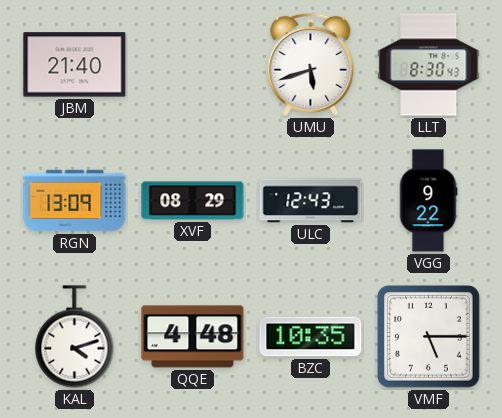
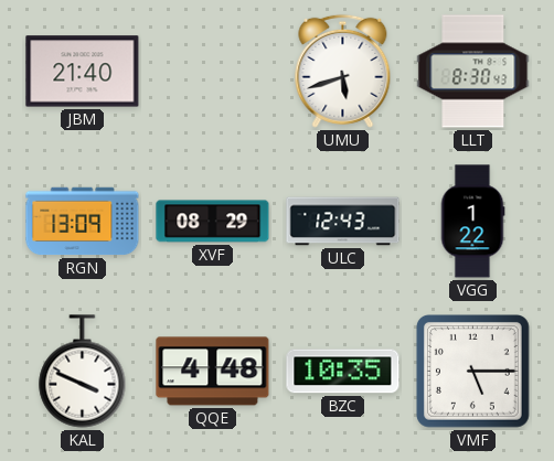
VGG: 9:22 -> 1:22
KAL: 4:12 -> 3:49
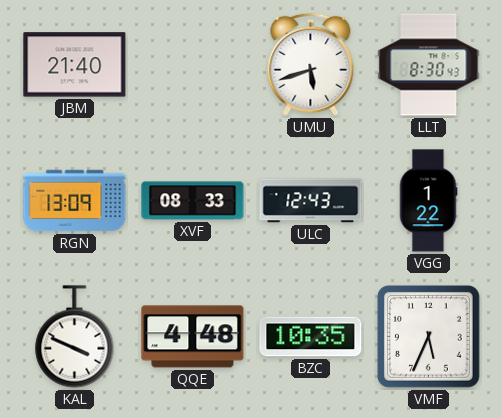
XVF: 08:29 -> 08:33
VMF: 5:15 -> 5:34
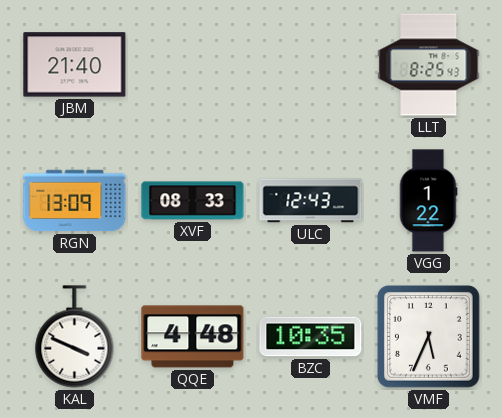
UMU: 5:42 -> none
LLT: 8:30 -> 8:25
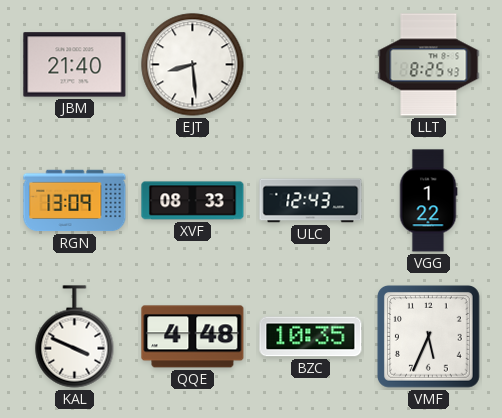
EJT: none -> 8:29
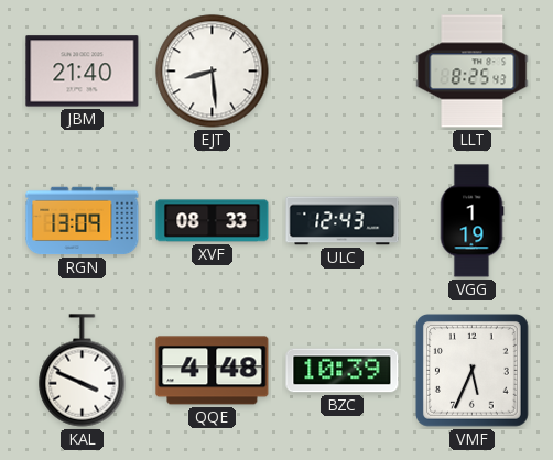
VGG: 1:22 -> 1:19
BZC: 10:35 -> 10:39
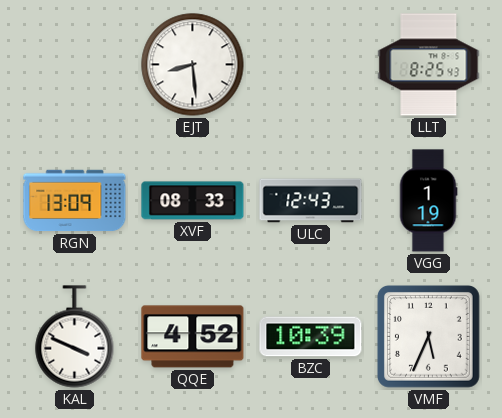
JBM: 21:40 -> none
QQE: 4:48 -> 4:52
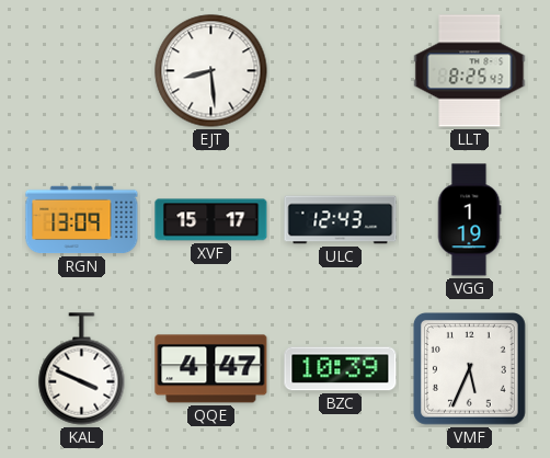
XVF: 08:33 -> 15:17
QQE: 4:52 -> 4:47
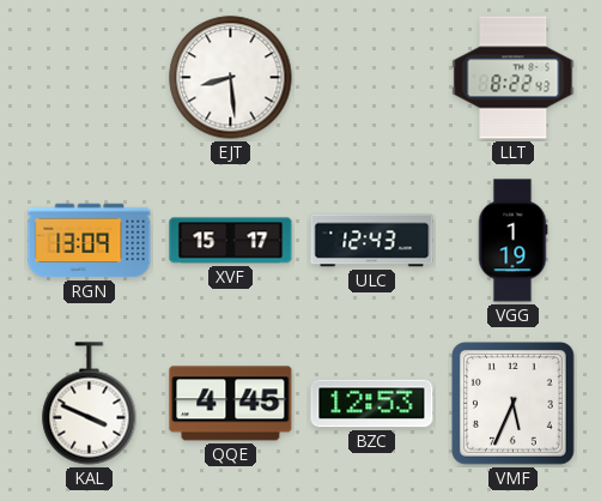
LLT: 8:25 -> 8:22
QQE: 4:47 -> 4:45
BZC: 10:39 -> 12:53
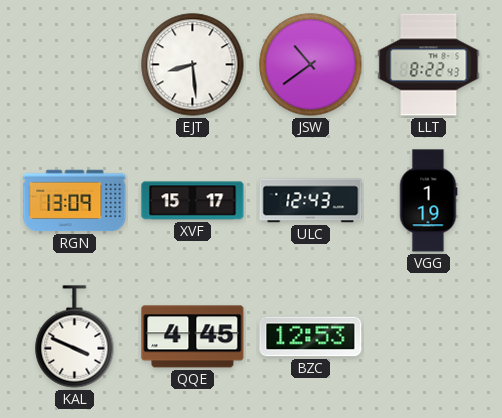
JSW: none -> 10:39
VMF: 5:34 -> none
